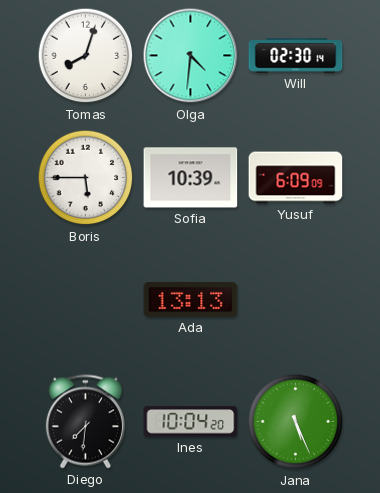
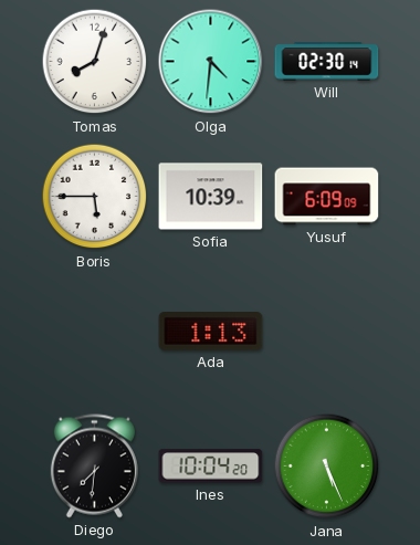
Ada: 13:13 -> 1:13
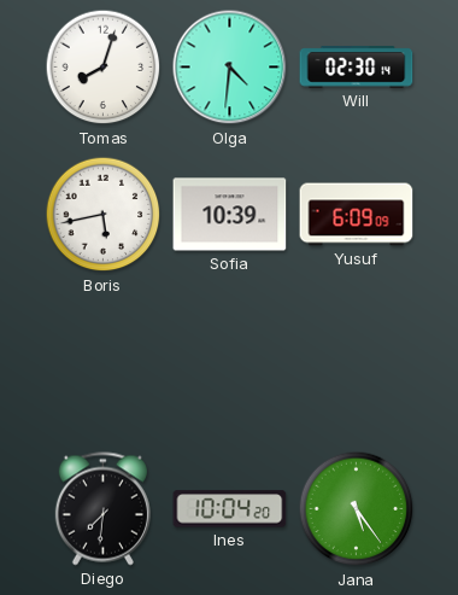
Boris: 5:45 -> 5:43
Ada: 1:13 -> none
Jana: 5:26 -> 5:24
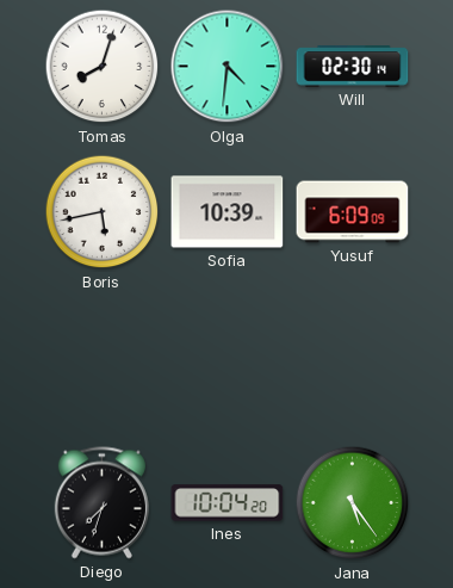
Diego: 7:31 -> 7:33
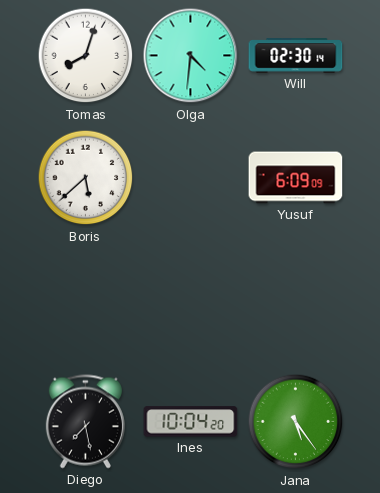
Boris: 5:43 -> 5:38
Sofia: 10:39 -> none
Diego: 7:33 -> 7:28
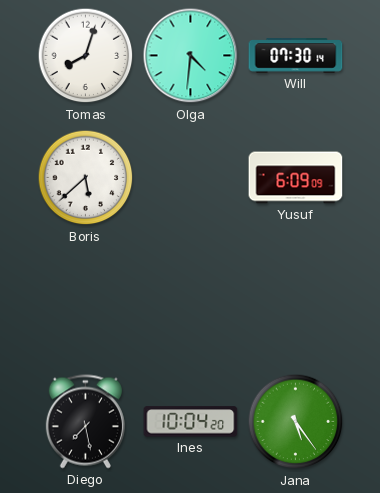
Will: 02:30 -> 07:30
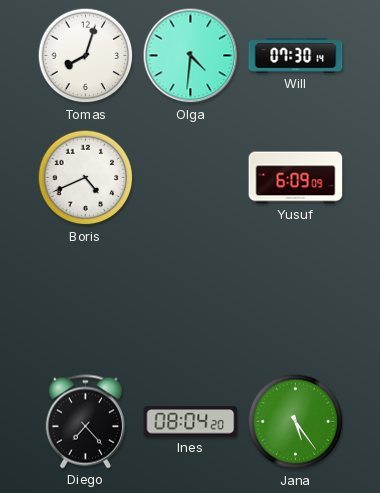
Boris: 5:38 -> 4:41
Diego: 7:28 -> 7:23
Ines: 10:04 -> 08:04
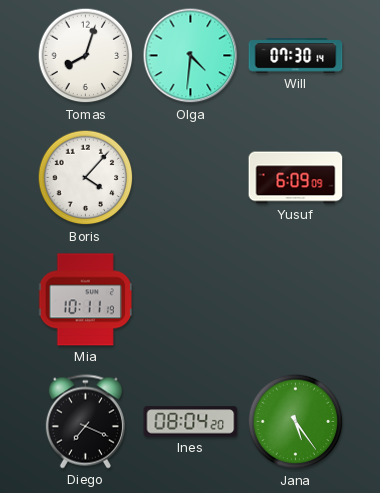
Boris: 4:41 -> 4:07
Mia: none -> 10:11
Diego: 7:23 -> 7:19
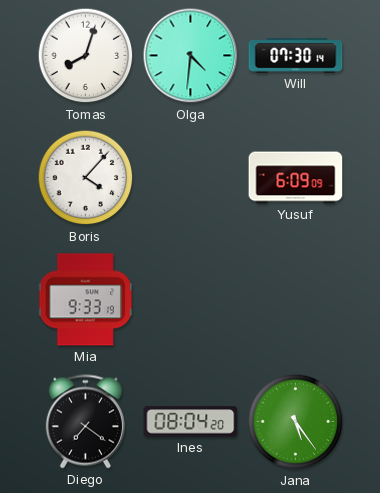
Mia: 10:11 -> 9:33
Diego: 7:19 -> 7:21
